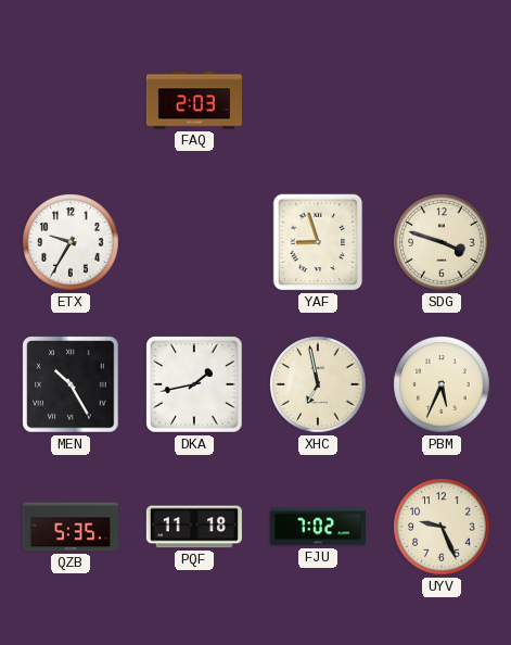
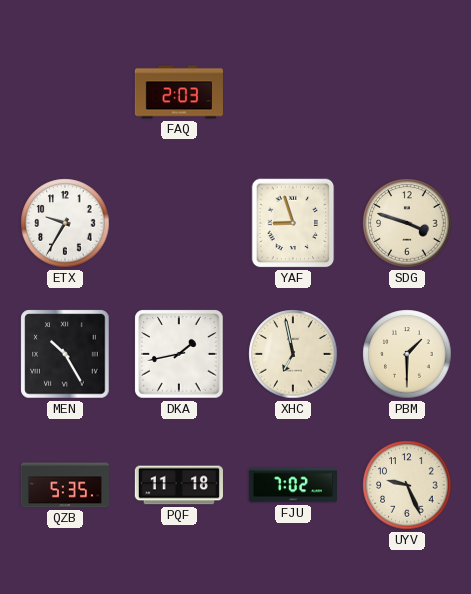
PBM: 5:34 -> 1:30
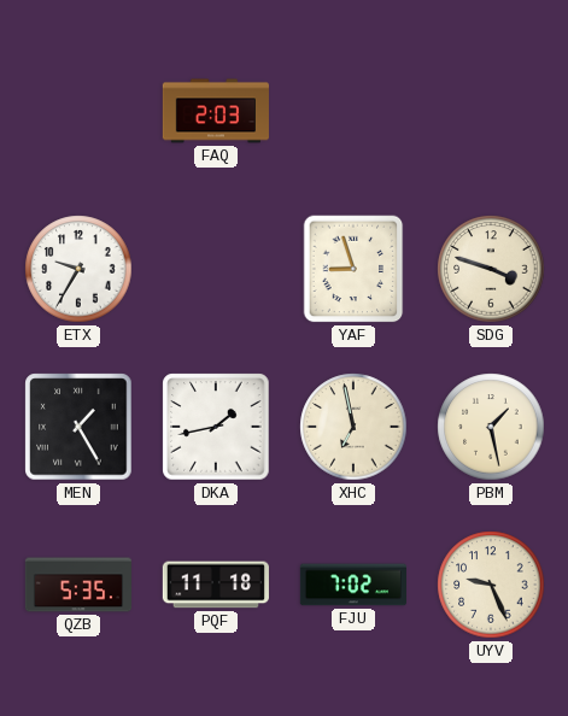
MEN: 10:25 -> 1:25
PBM: 1:30 -> 1:28
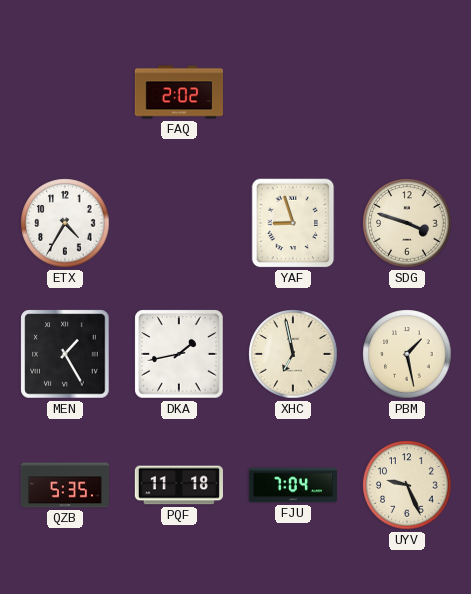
FAQ: 2:03 -> 2:02
ETX: 9:35 -> 4:35
FJU: 7:02 -> 7:04
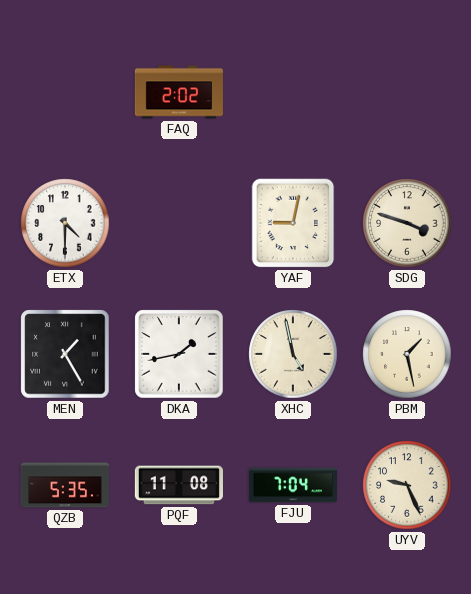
ETX: 4:35 -> 4:30
YAF: 8:57 -> 9:02
XHC: 6:58 -> 4:58
PQF: 11:18 -> 11:08
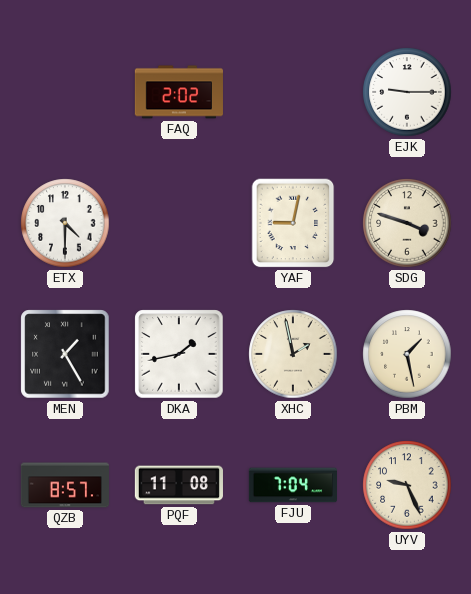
EJK: none -> 9:15
XHC: 4:58 -> 1:58
QZB: 5:35 -> 8:57
